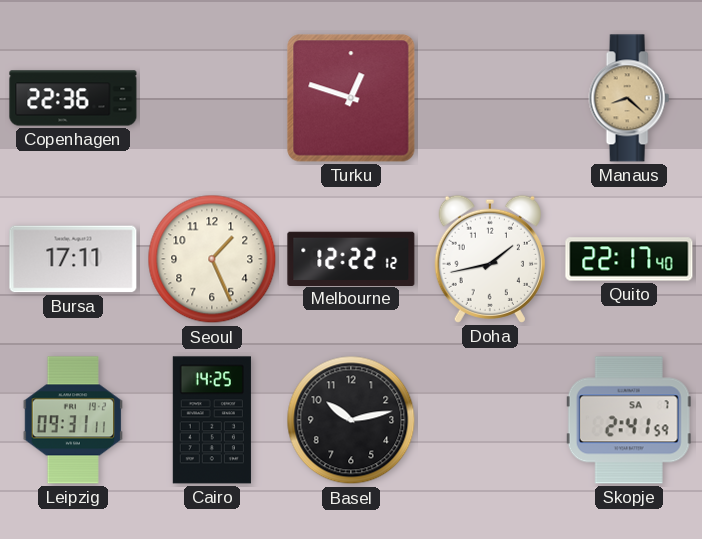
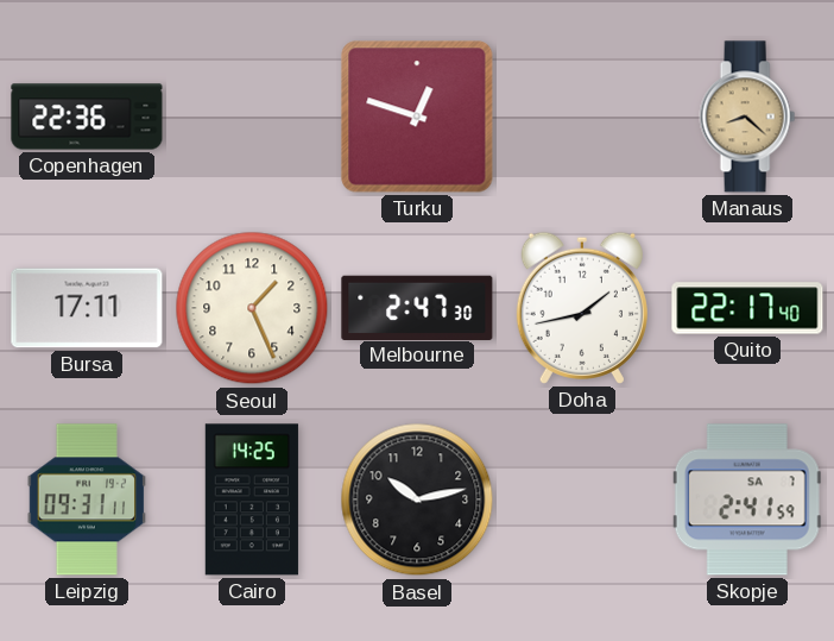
Melbourne: 12:22 -> 2:47
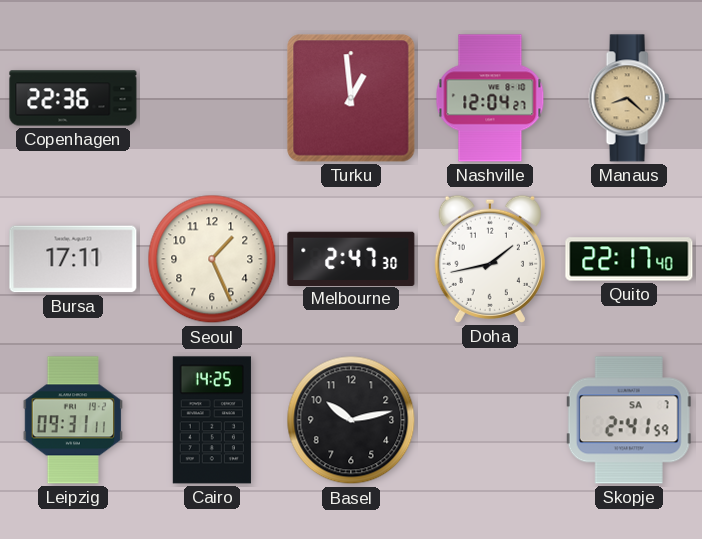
Turku: 12:48 -> 12:59
Nashville: none -> 12:04
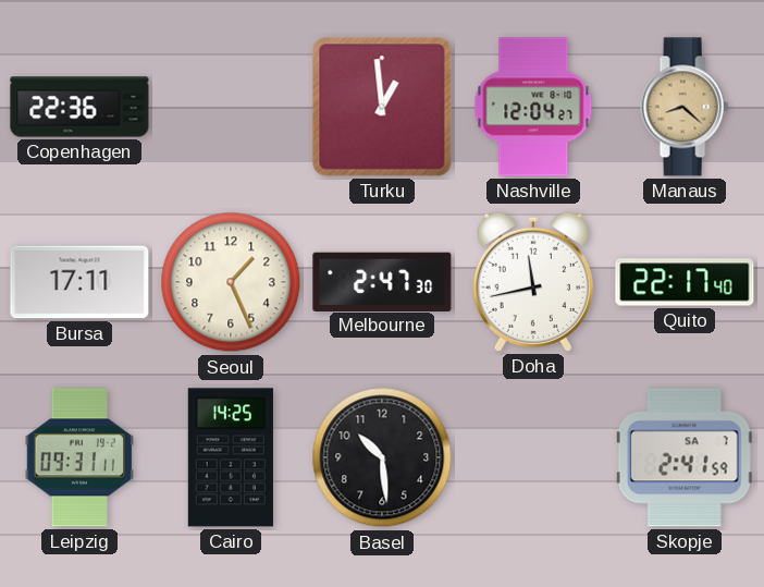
Doha: 1:43 -> 11:43
Basel: 10:13 -> 10:29
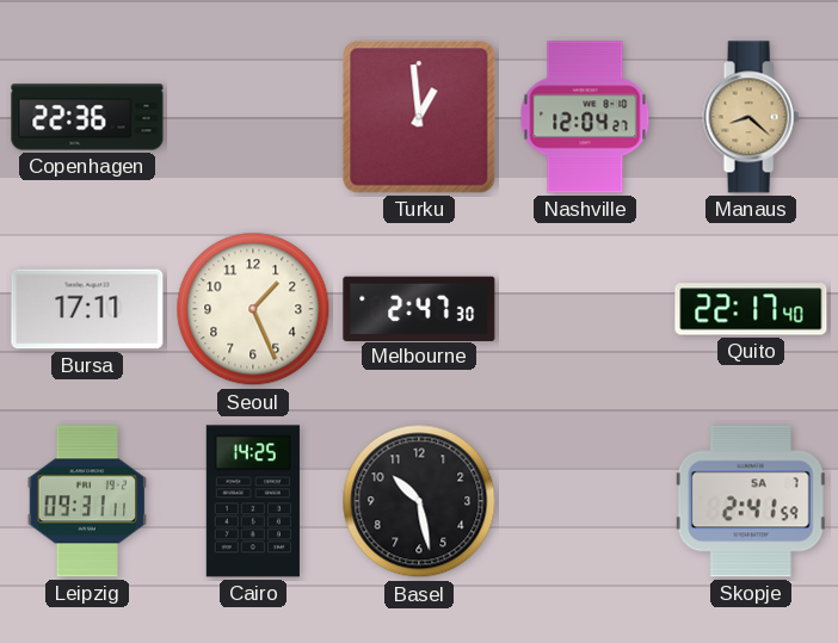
Doha: 11:43 -> none
Basel: 10:29 -> 10:28
